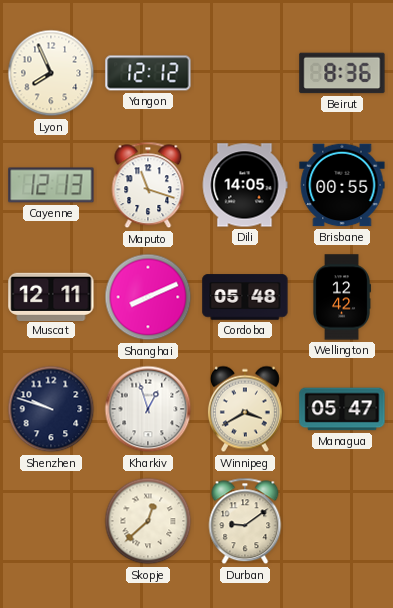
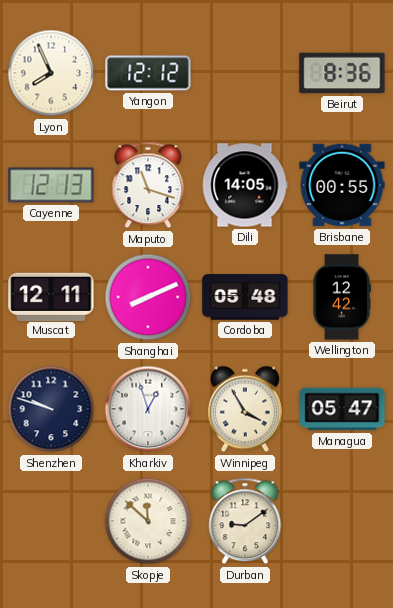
Winnipeg: 3:40 -> 3:55
Skopje: 12:38 -> 11:52
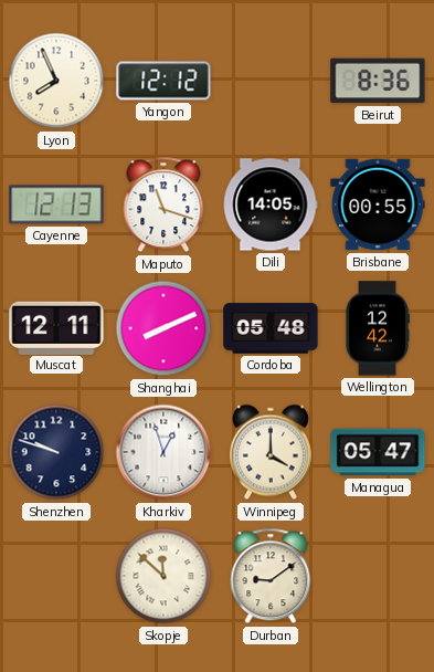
Winnipeg: 3:55 -> 4:00
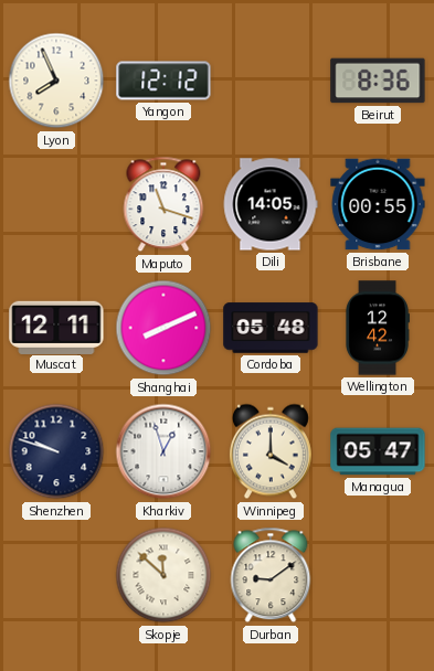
Cayenne: 12:13 -> none
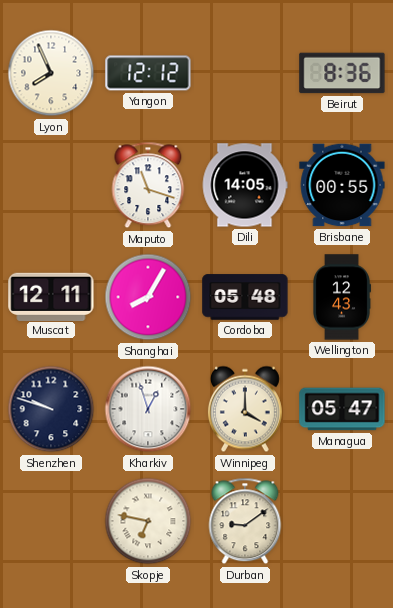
Shanghai: 8:11 -> 8:05
Wellington: 12:42 -> 12:43
Skopje: 11:52 -> 6:47
